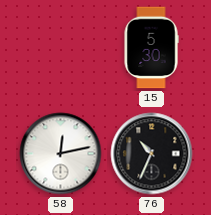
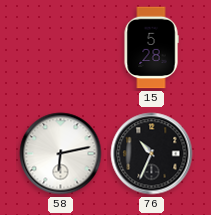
15: 5:30 -> 5:28
58: 12:13 -> 6:13
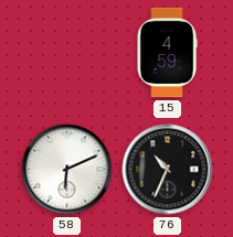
15: 5:28 -> 4:59
58: 6:13 -> 6:11
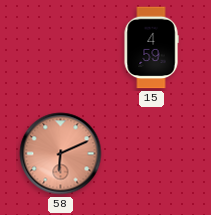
58 dial: white -> salmon
76: 10:34 -> none
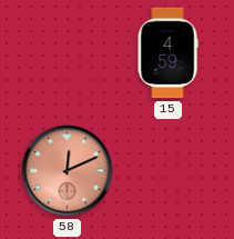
58: 6:11 -> 12:11
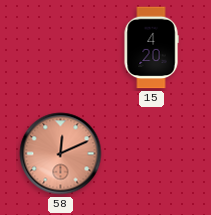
15: 4:59 -> 4:20
